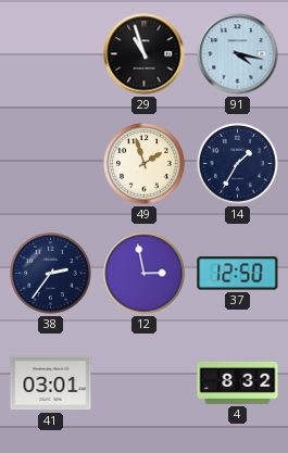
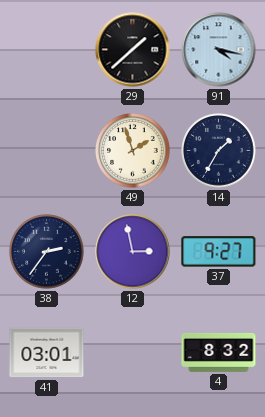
29: 10:57 -> 1:38
37: 12:50 -> 9:27
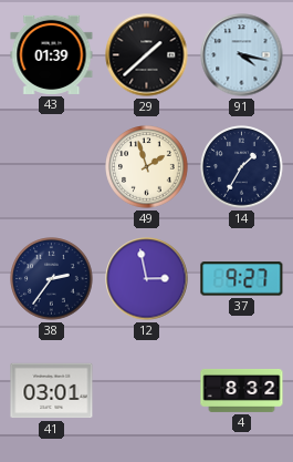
43: none -> 01:39
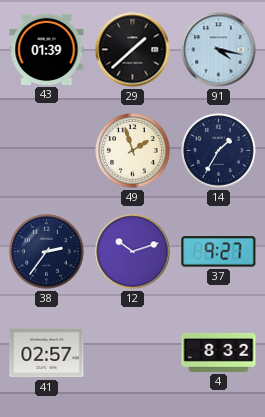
12: 2:58 -> 10:12
41: 03:01 -> 02:57
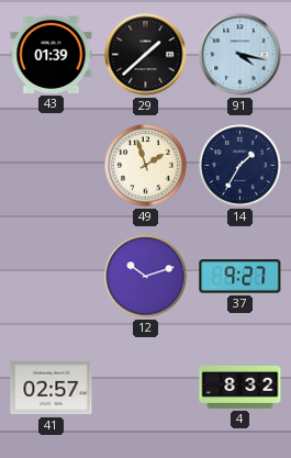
38: 2:36 -> none
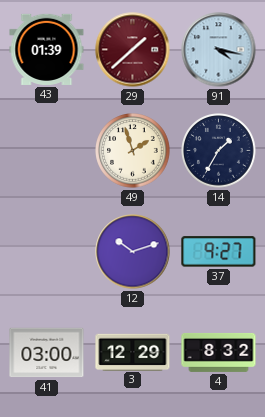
29 dial: black -> burgundy
41: 02:57 -> 03:00
3: none -> 12:29
